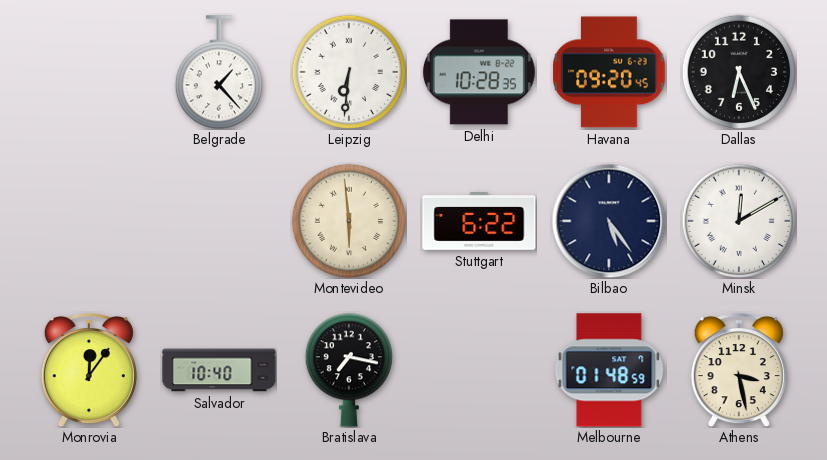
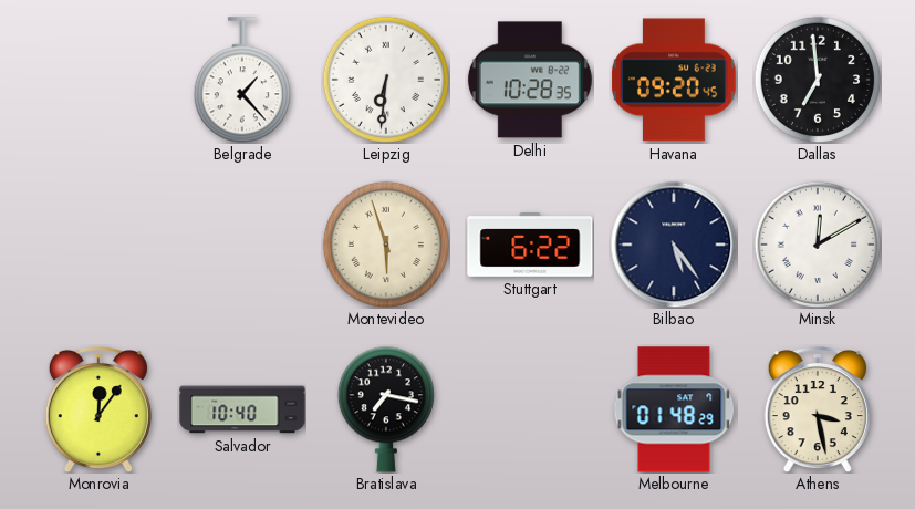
Dallas: 6:26 -> 6:59
Montevideo: 5:59 -> 5:57
Melbourne: 01:48:59 -> 01:48:29
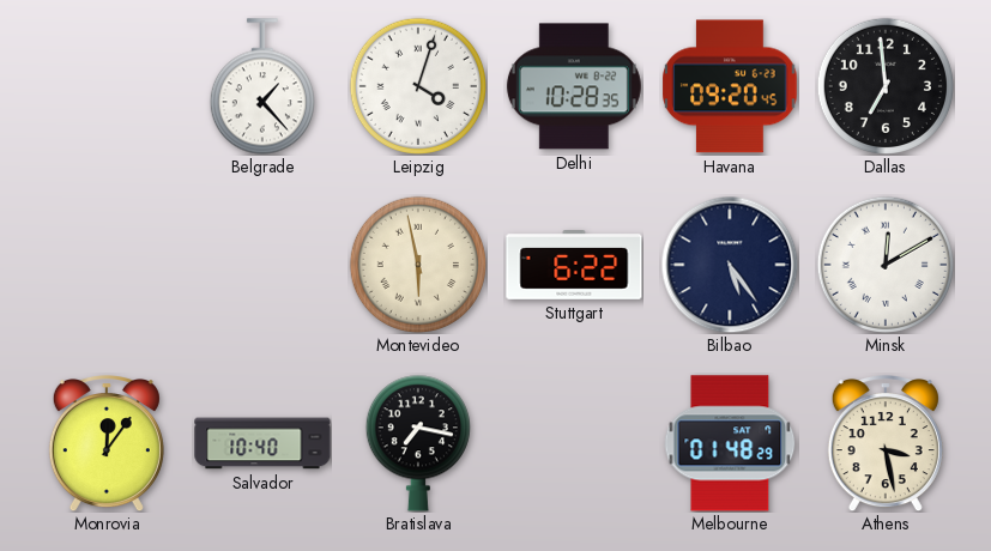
Leipzig: 6:31 -> 4:03
Montevideo: 5:57 -> 5:58
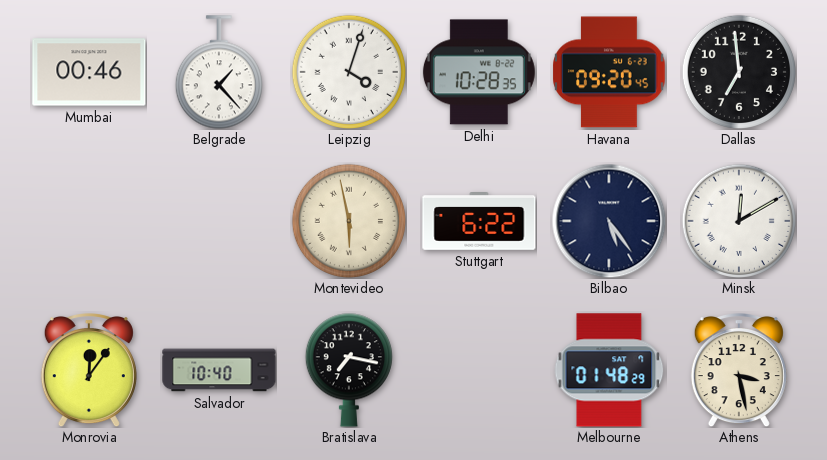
Mumbai: none -> 00:46
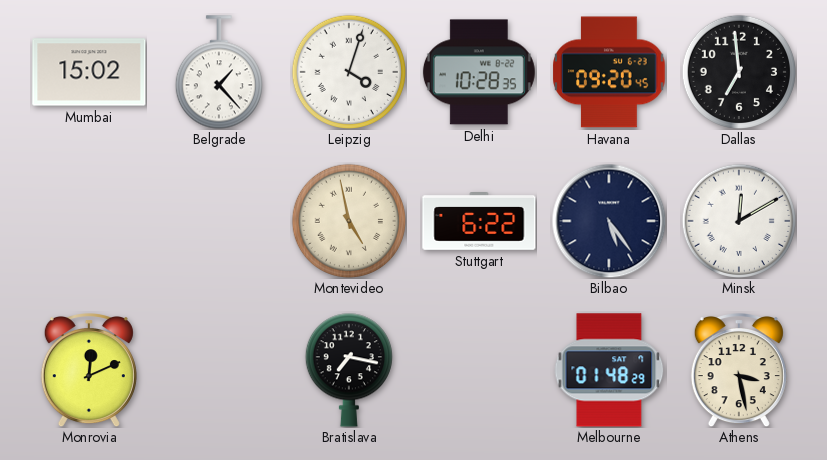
Mumbai: 00:46 -> 15:02
Montevideo: 5:58 -> 4:58
Monrovia: 12:06 -> 12:11
Salvador: 10:40 -> none
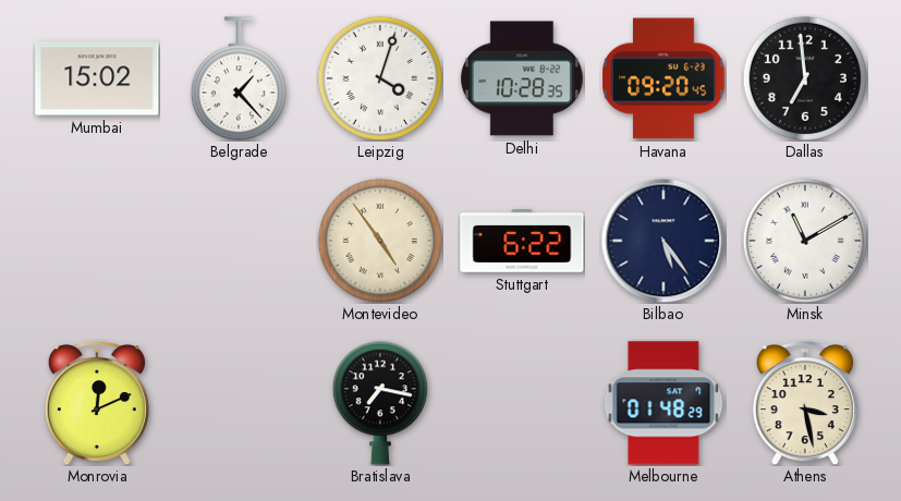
Montevideo: 4:58 -> 4:54
Minsk: 12:10 -> 11:10
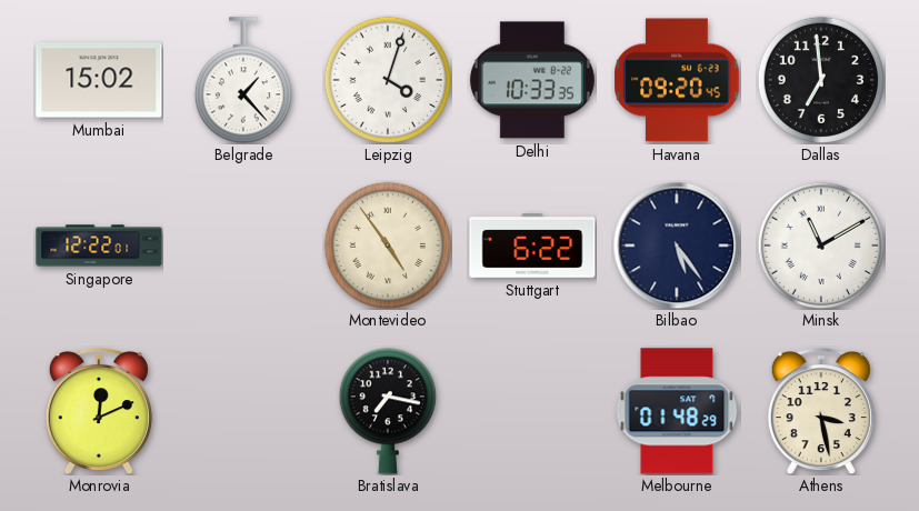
Delhi: 10:28 -> 10:33
Singapore: none -> 12:22
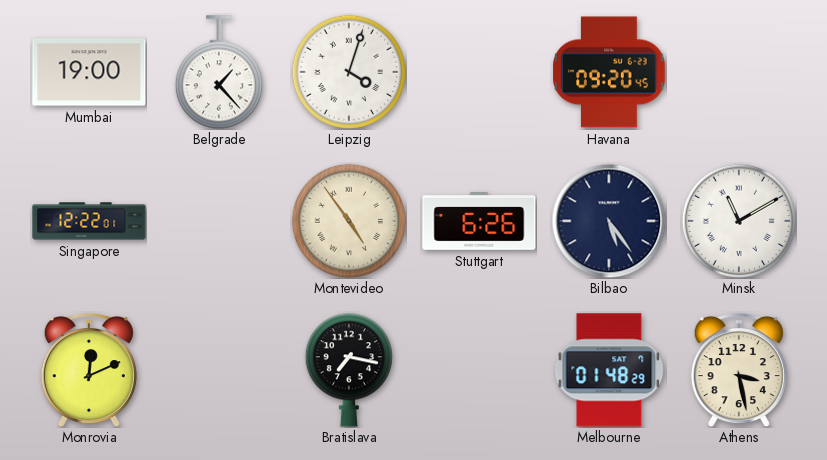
Mumbai: 15:02 -> 19:00
Delhi: 10:33 -> none
Dallas: 6:59 -> none
Stuttgart: 6:22 -> 6:26
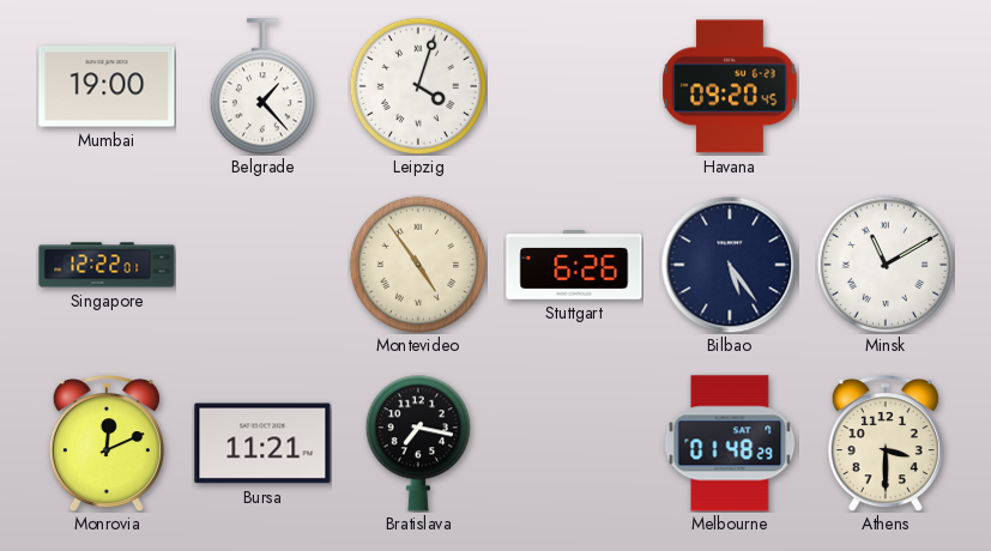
Bursa: none -> 11:21
Athens: 3:28 -> 3:30
